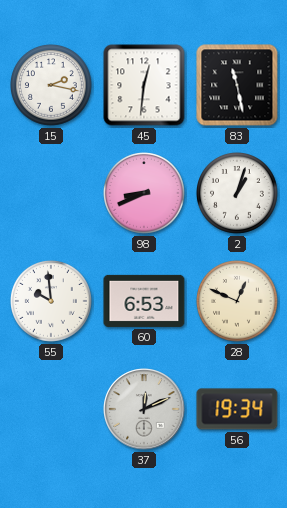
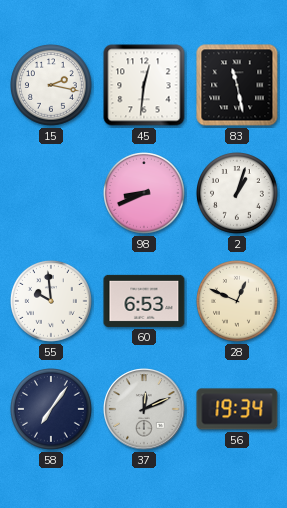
58: none -> 7:06
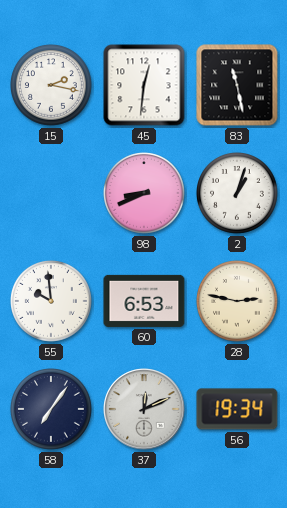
28: 12:49 -> 2:47
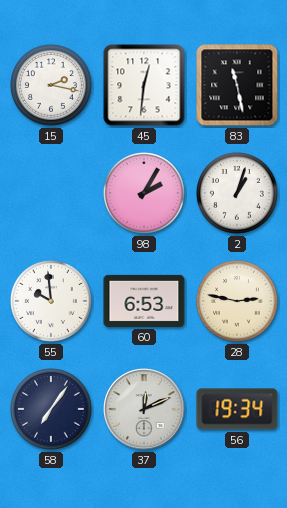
98: 8:41 -> 2:05
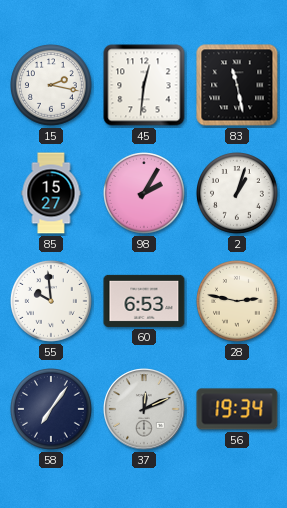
85: none -> 15:27
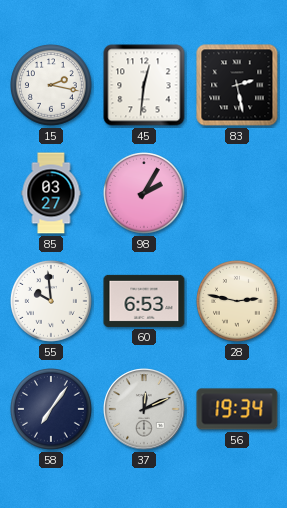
83: 11:28 -> 2:28
85: 15:27 -> 03:27
2: 1:03 -> none
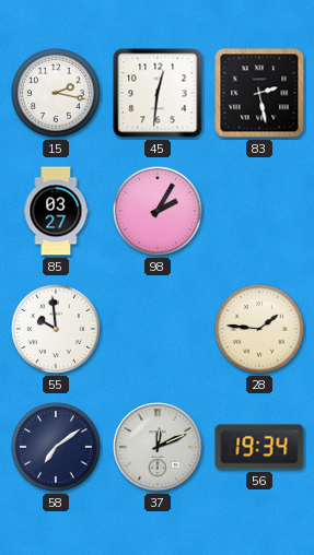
60: 6:53 -> none
28: 2:47 -> 1:46
58: 7:06 -> 7:09
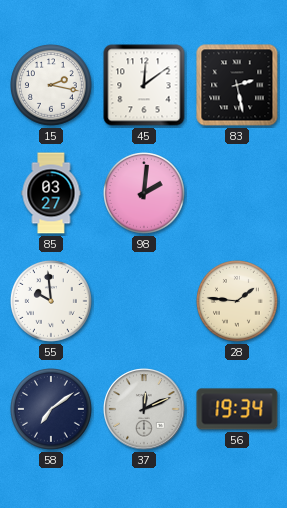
45: 12:31 -> 12:09
98: 2:05 -> 2:01
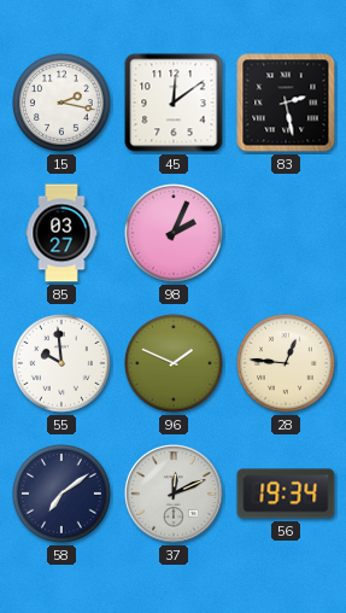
98: 2:01 -> 2:04
96: none -> 1:49
28: 1:46 -> 12:46
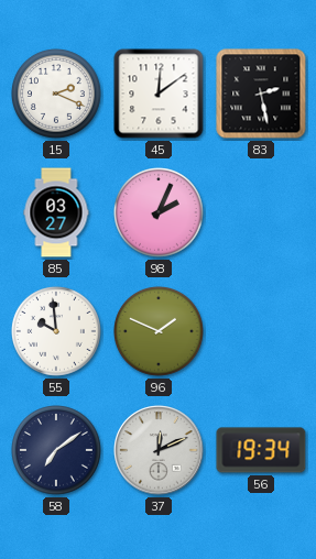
15: 2:17 -> 2:19
28: 12:46 -> none
